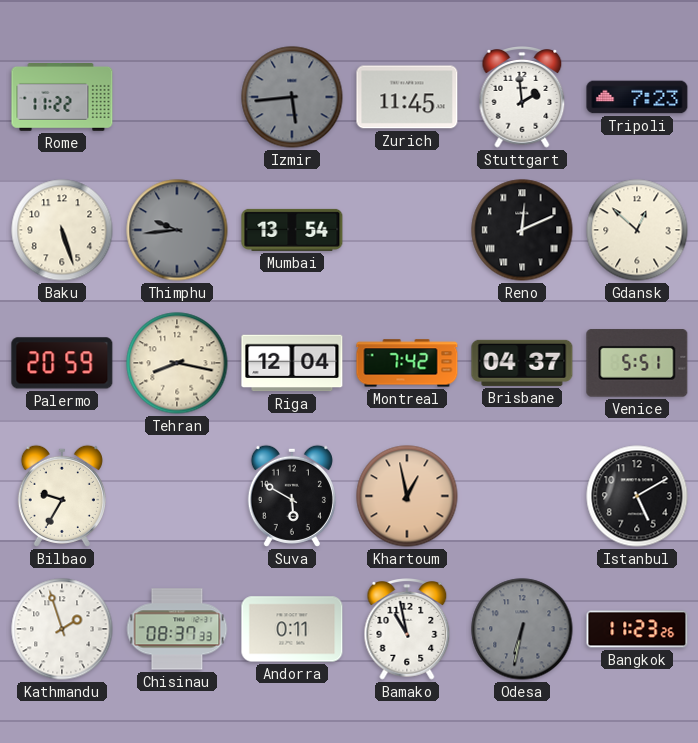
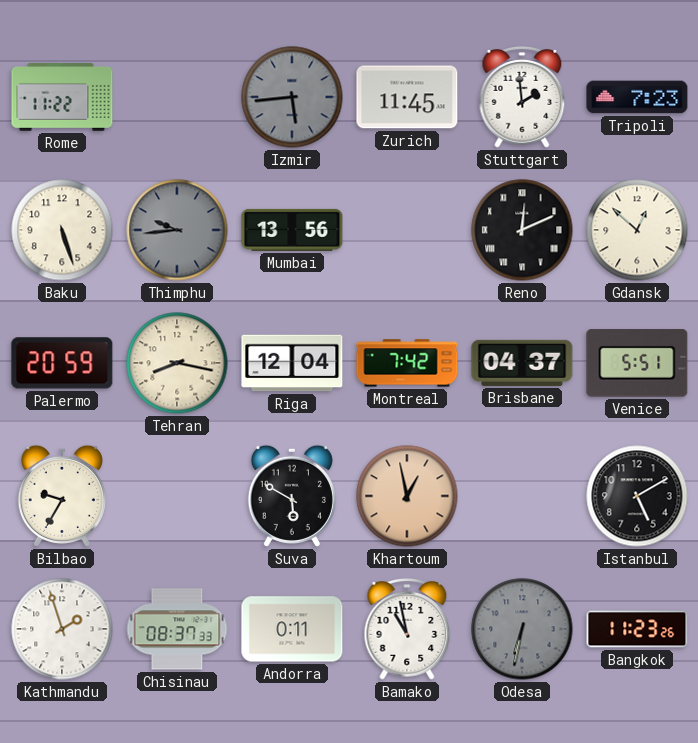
Mumbai: 13:54 -> 13:56
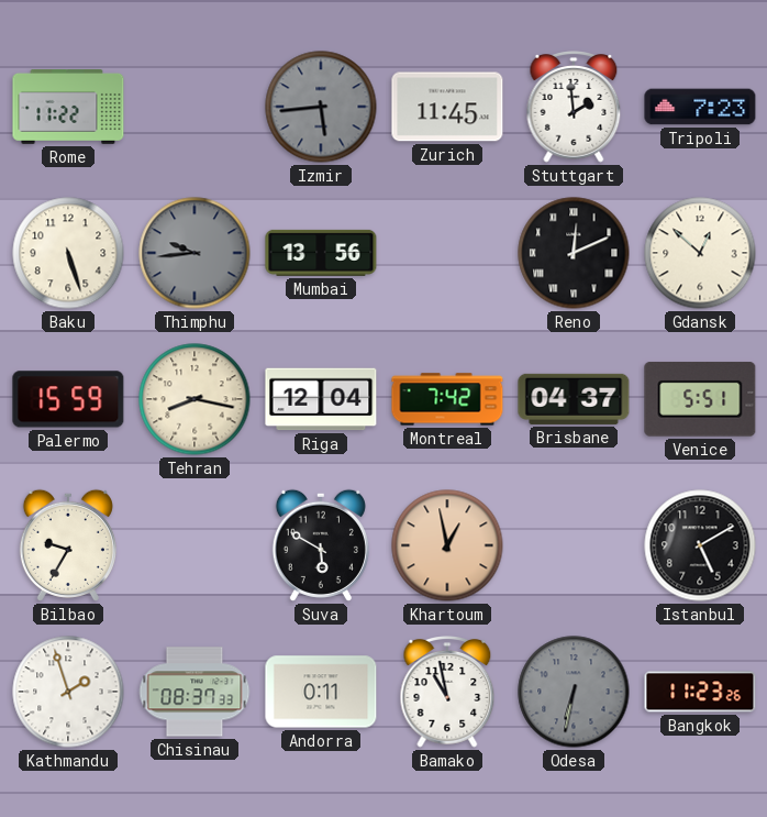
Palermo: 20:59 -> 15:59
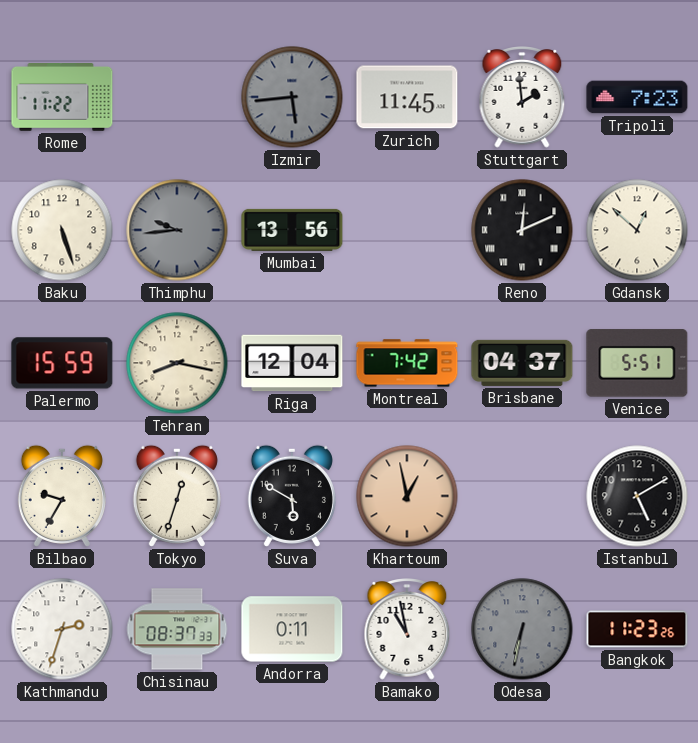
Tokyo: none -> 12:33
Kathmandu: 1:57 -> 2:33
